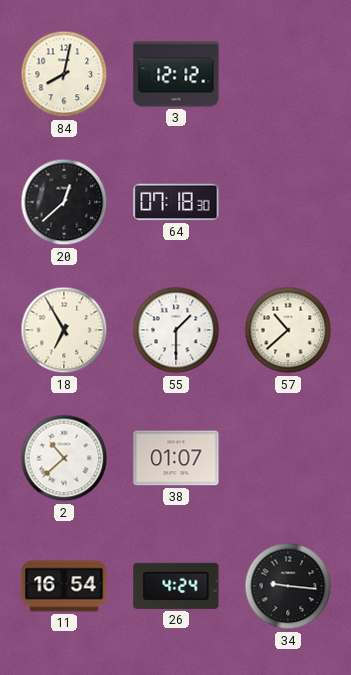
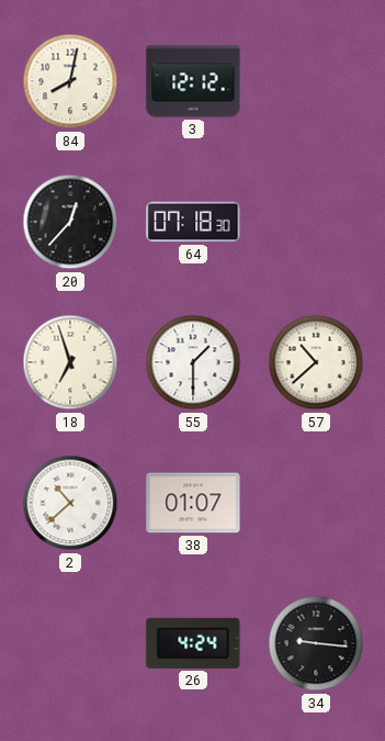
20: 12:38 -> 12:37
18: 6:55 -> 6:57
11: 16:54 -> none
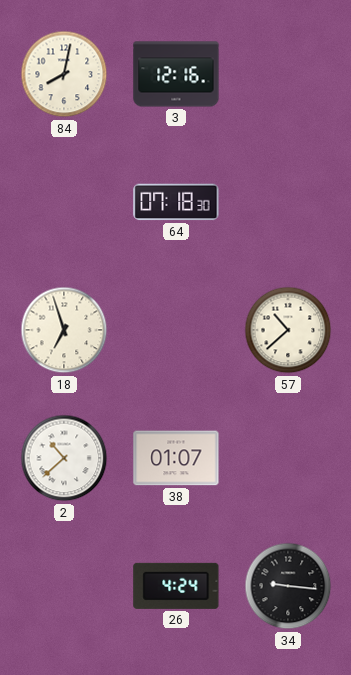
3: 12:12 -> 12:16
20: 12:37 -> none
55: 1:30 -> none
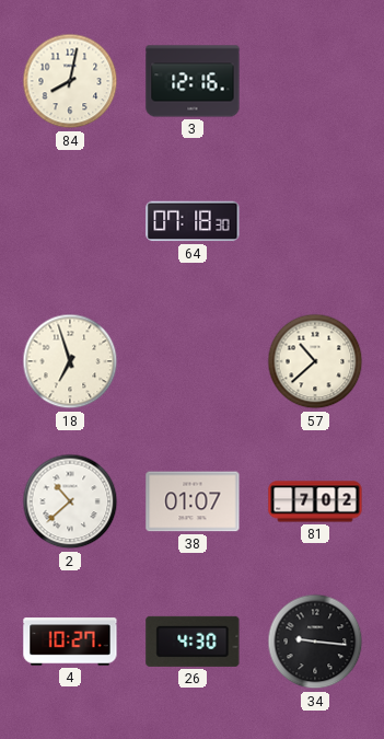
81: none -> 7:02
4: none -> 10:27
26: 4:24 -> 4:30
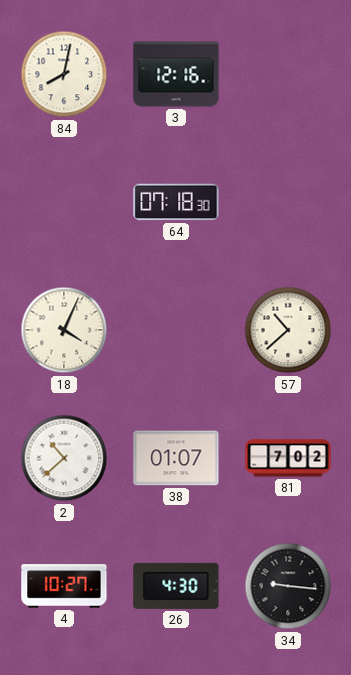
18: 6:57 -> 4:04
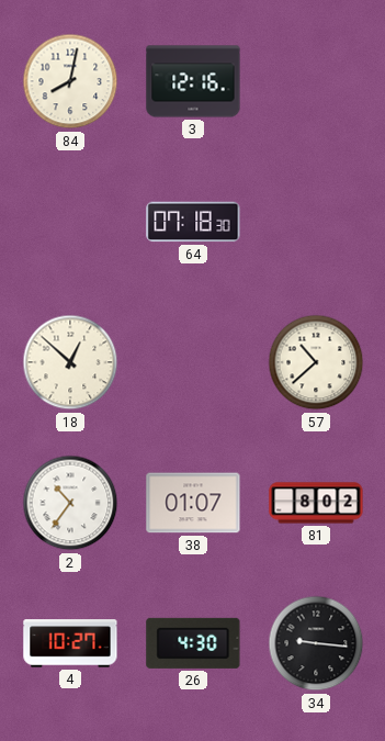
18: 4:04 -> 12:52
2: 10:38 -> 10:36
81: 7:02 -> 8:02
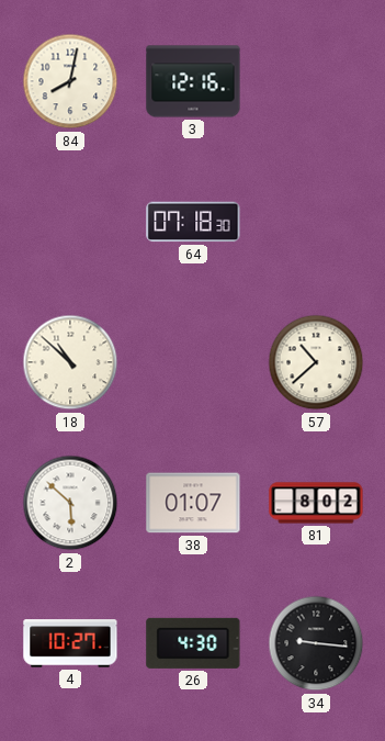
18: 12:52 -> 10:52
2: 10:36 -> 5:52
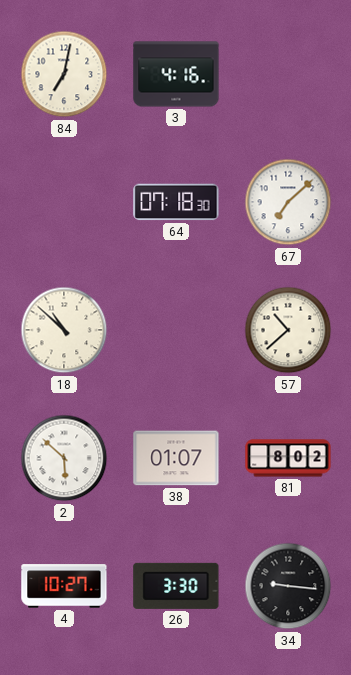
84: 8:02 -> 7:02
3: 12:16 -> 4:16
67: none -> 7:08
26: 4:30 -> 3:30
